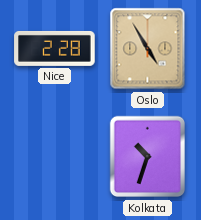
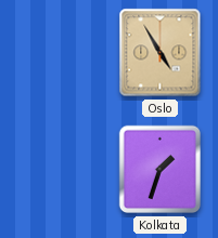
Nice: 2:28 -> none
Kolkata: 10:33 -> 1:33
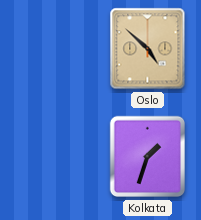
Oslo: 4:55 -> 4:52
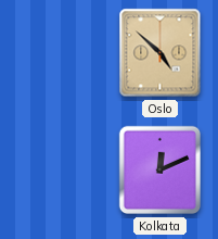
Kolkata: 1:33 -> 12:11
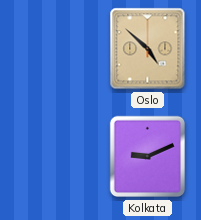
Kolkata: 12:11 -> 9:11
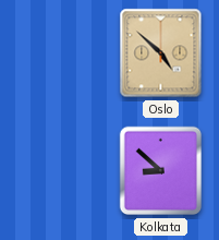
Kolkata: 9:11 -> 8:52
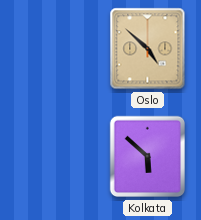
Kolkata: 8:52 -> 5:52
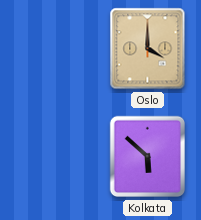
Oslo: 4:52 -> 4:00
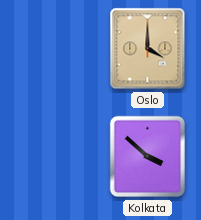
Kolkata: 5:52 -> 3:52
